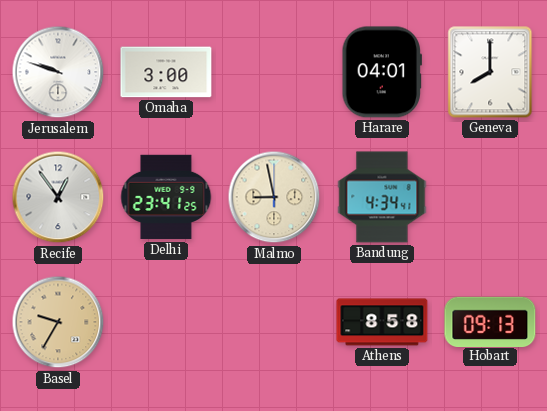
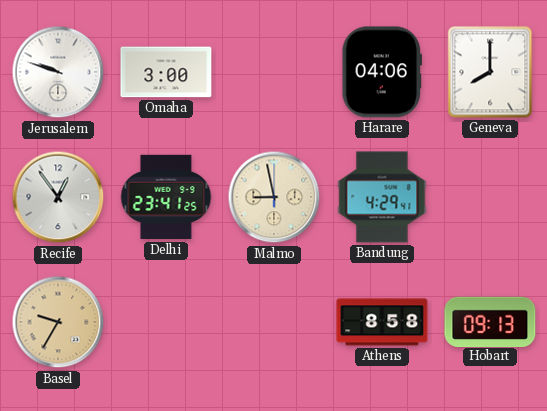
Harare: 04:01 -> 04:06
Bandung: 4:34 -> 4:29
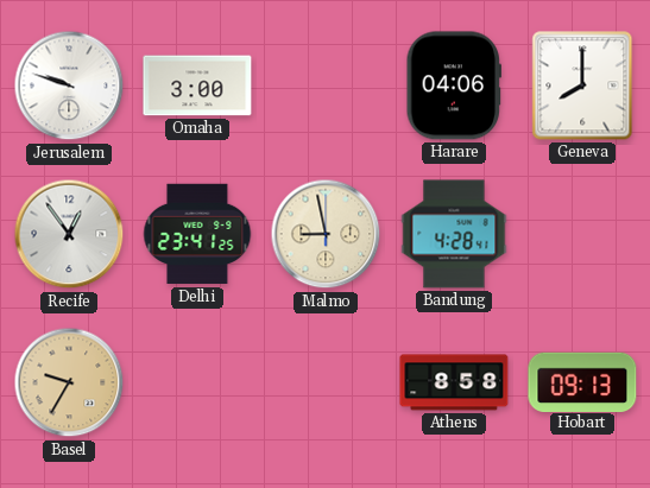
Bandung: 4:29 -> 4:28
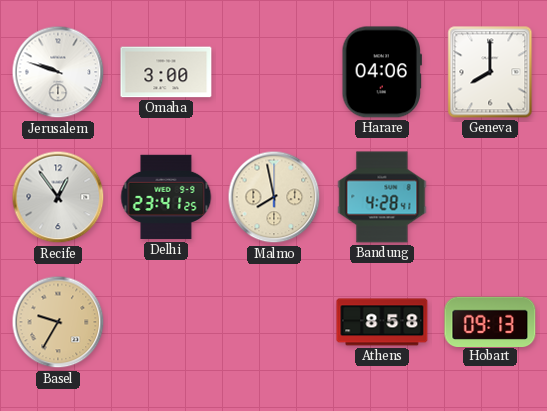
Malmo: 8:58 -> 7:58
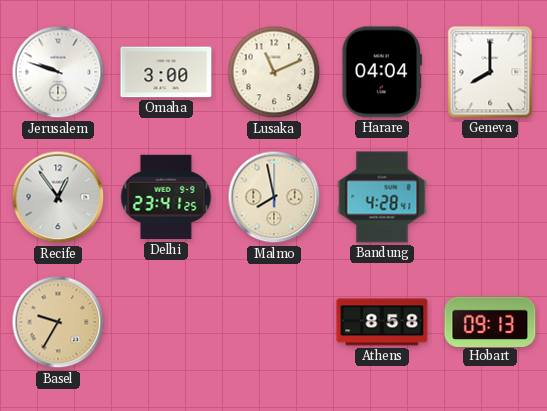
Lusaka: none -> 11:11
Harare: 04:06 -> 04:04
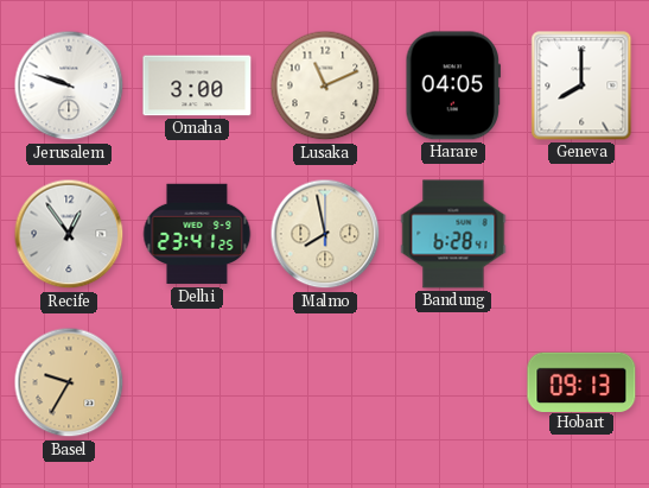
Harare: 04:04 -> 04:05
Bandung: 4:28 -> 6:28
Athens: 8:58 -> none
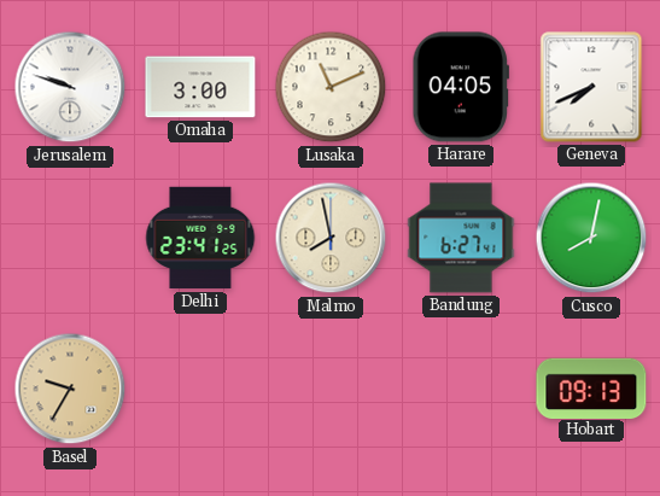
Geneva: 8:00 -> 7:41
Recife: 12:54 -> none
Bandung: 6:28 -> 6:27
Cusco: none -> 8:02
